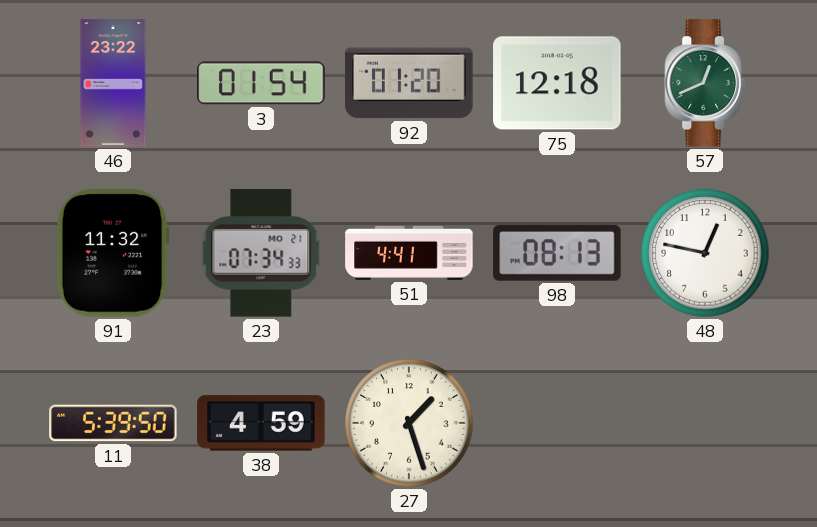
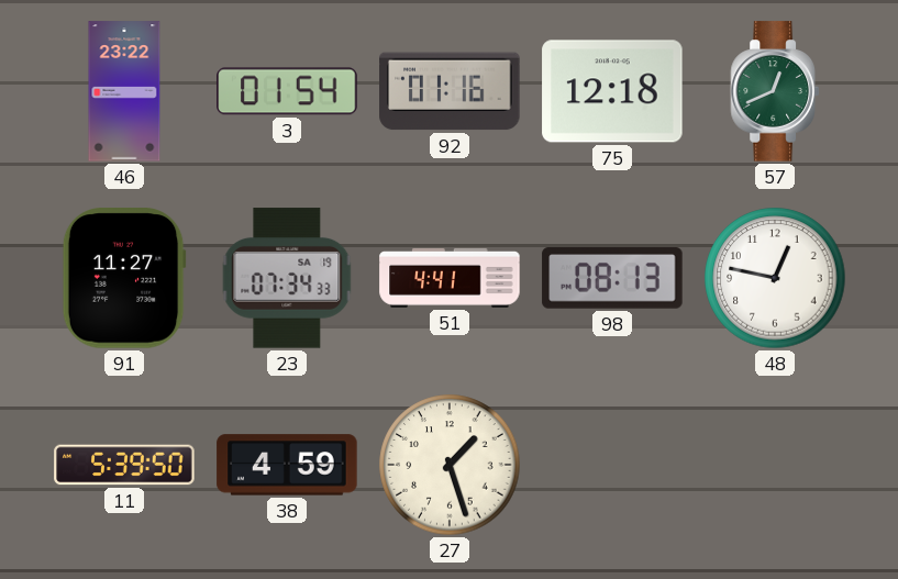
92: 01:20 -> 01:16
91: 11:32 -> 11:27
23 date: MO 21 -> SA 19
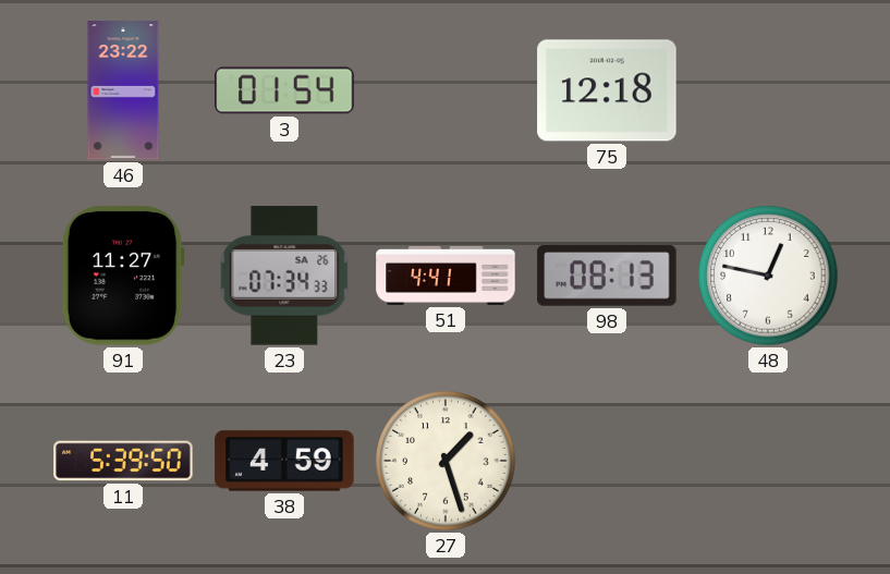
92: 01:16 -> none
57: 12:41 -> none
23 date: SA 19 -> SA 26
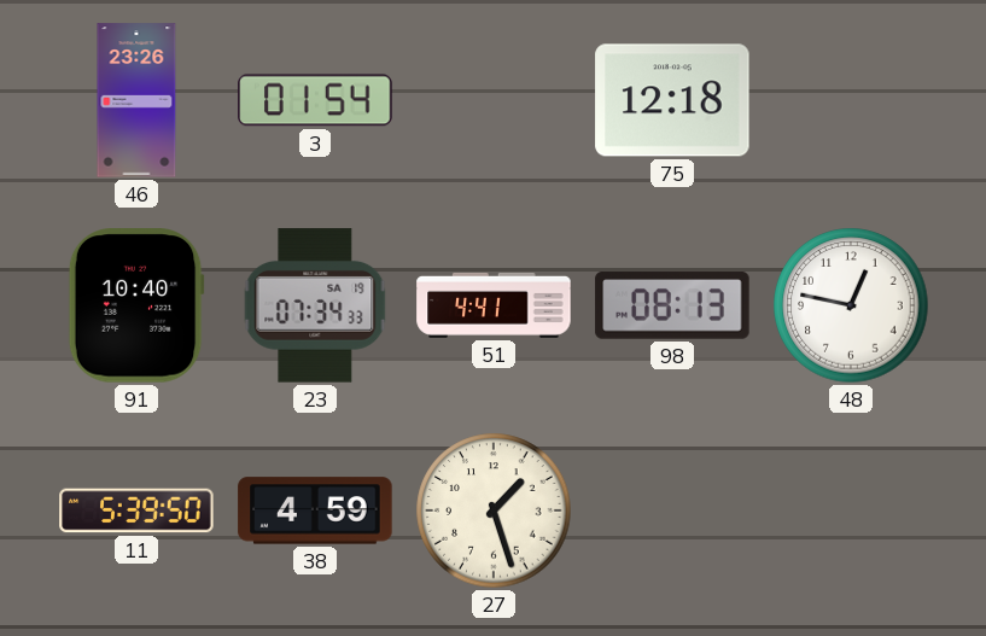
46: 23:22 -> 23:26
91: 11:27 -> 10:40
23 date: SA 26 -> SA 19
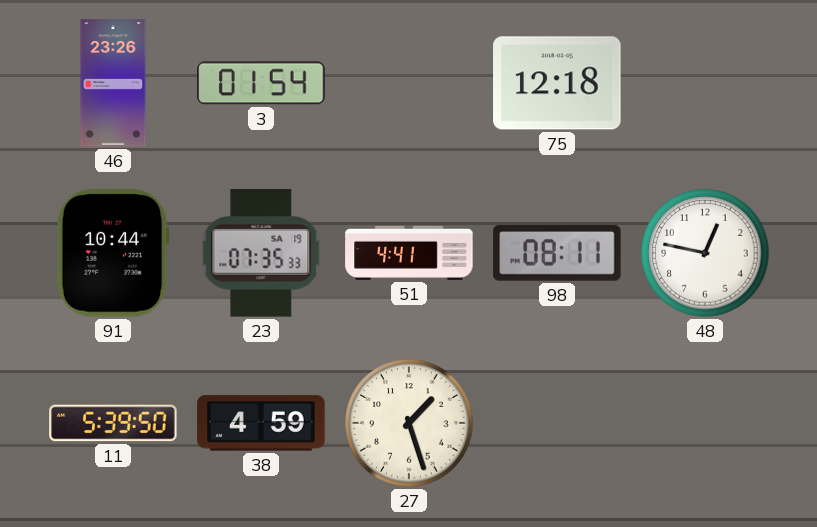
91: 10:40 -> 10:44
23: 07:34 -> 07:35
98: 08:13 -> 08:11
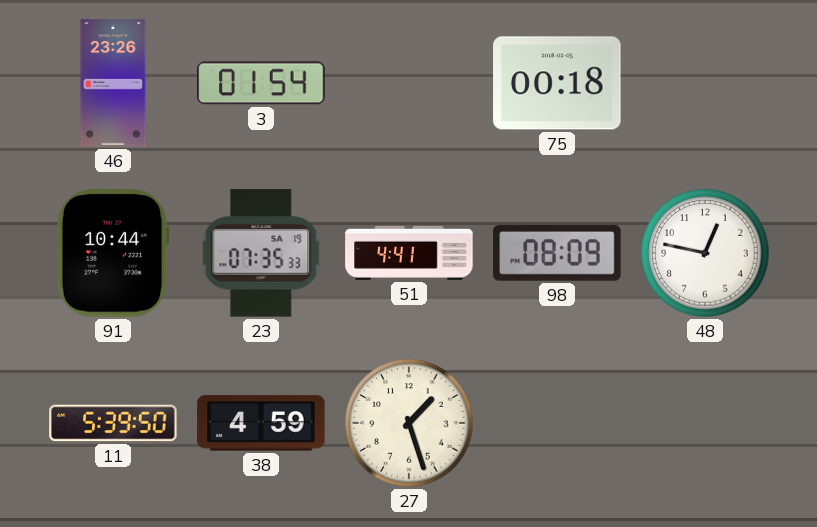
75: 12:18 -> 00:18
98: 08:11 -> 08:09
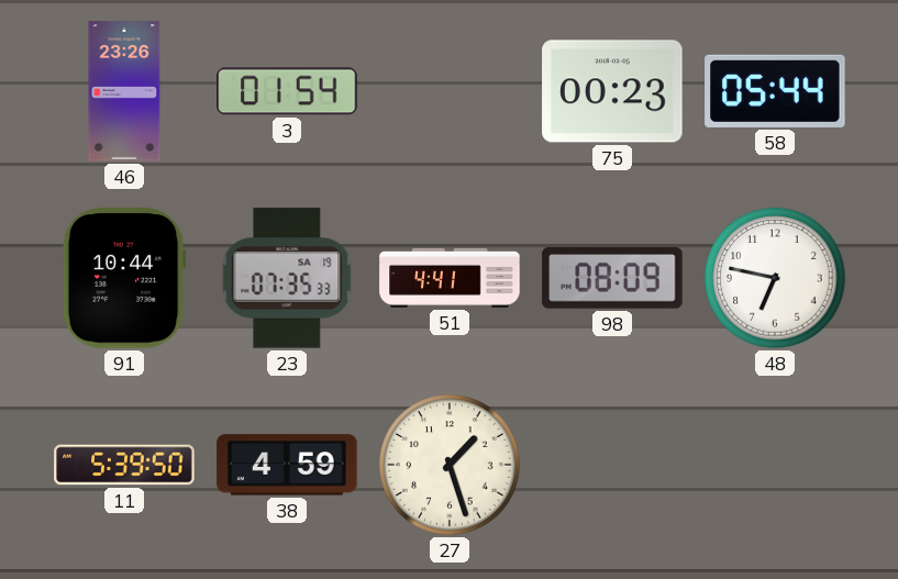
75: 00:18 -> 00:23
58: none -> 05:44
48: 12:47 -> 6:47
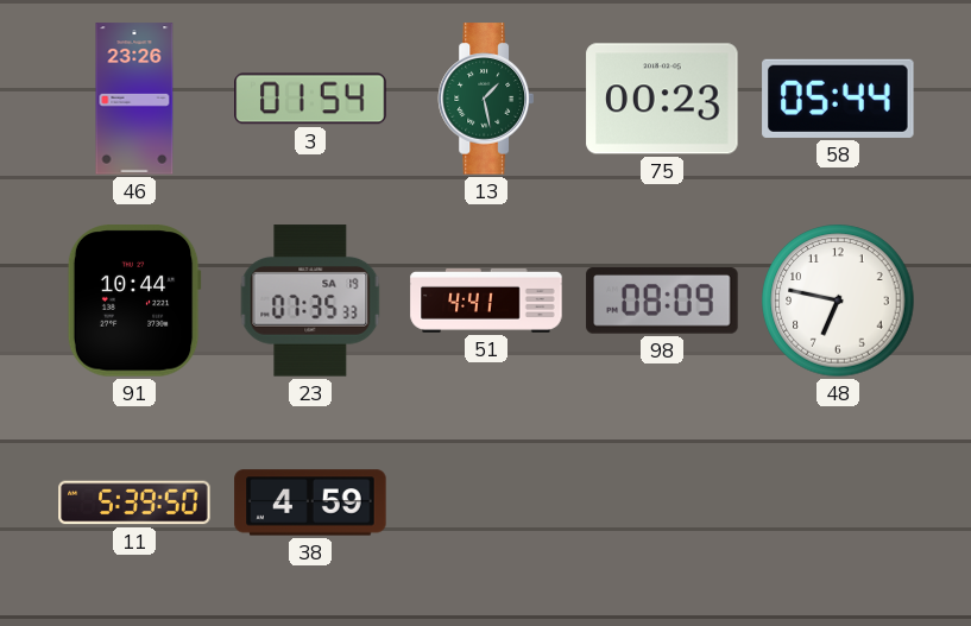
13: none -> 1:28
27: 1:27 -> none
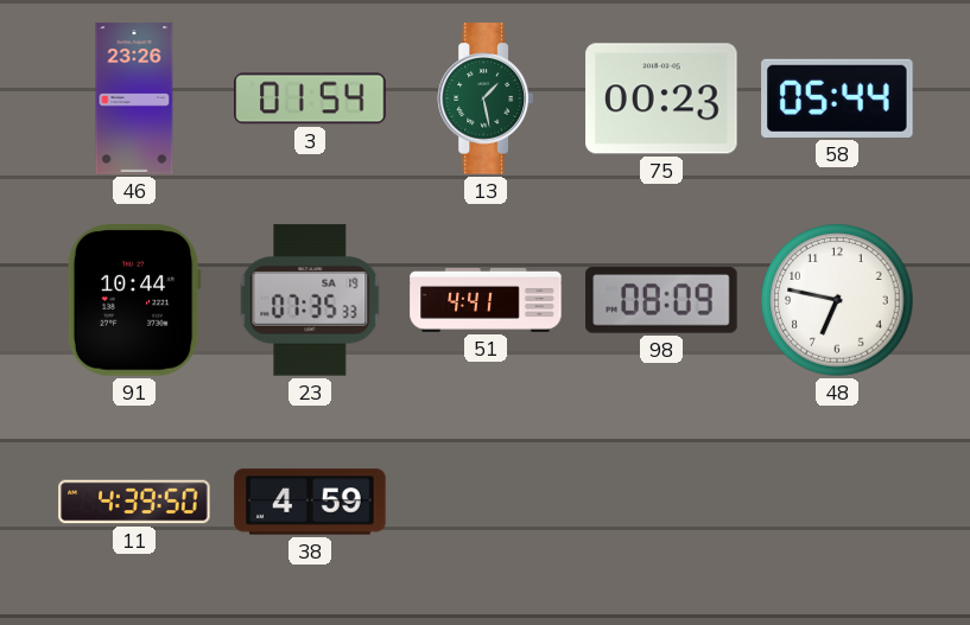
11: 5:39 -> 4:39
